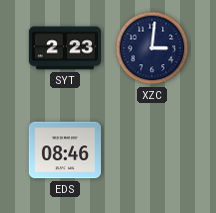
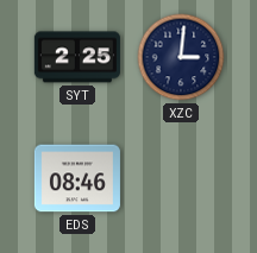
SYT: 2:23 -> 2:25
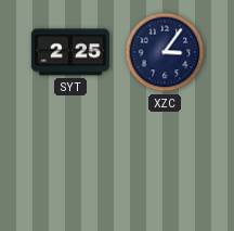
XZC: 3:01 -> 3:06
EDS: 08:46 -> none
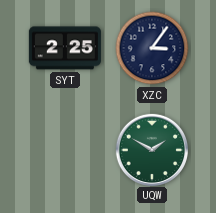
UQW: none -> 1:50
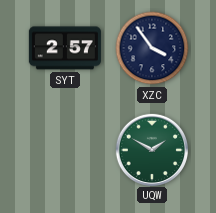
SYT: 2:25 -> 2:57
XZC: 3:06 -> 3:54
